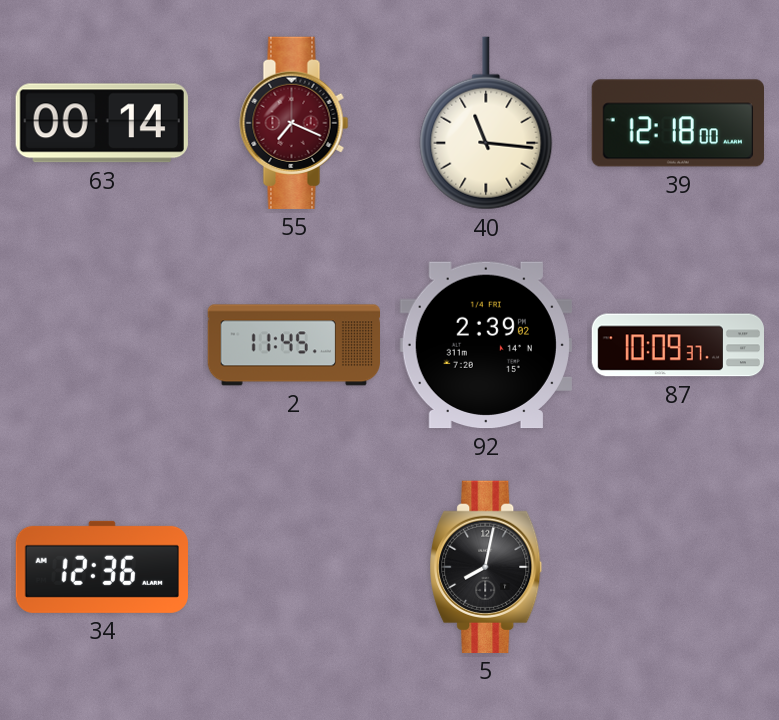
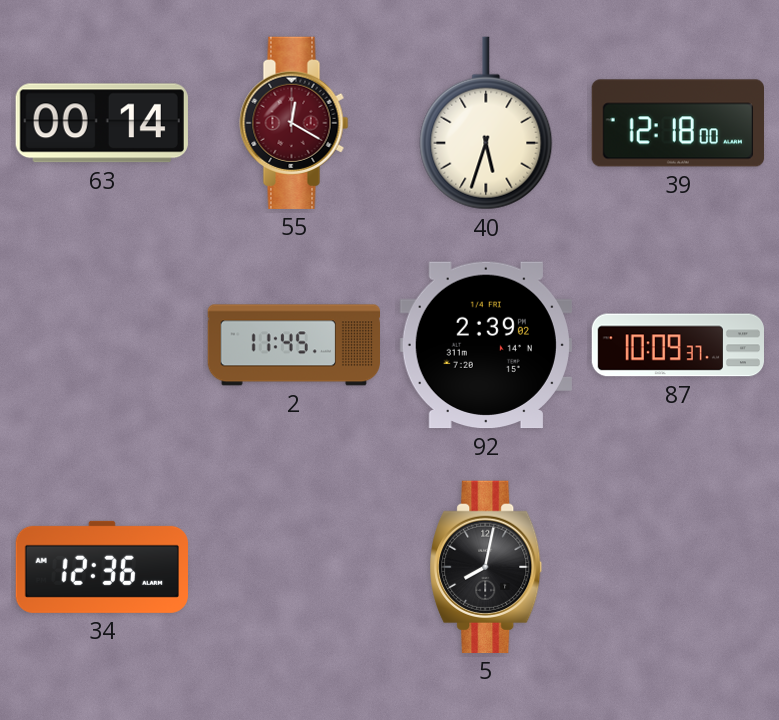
55: 7:19 -> 12:20
40: 11:16 -> 5:33
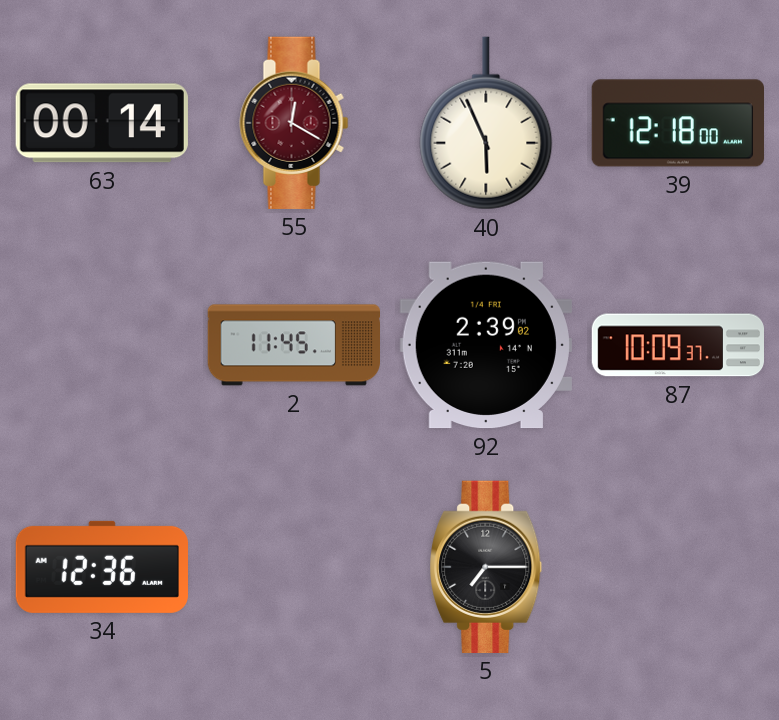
40: 5:33 -> 5:56
5: 8:02 -> 7:15
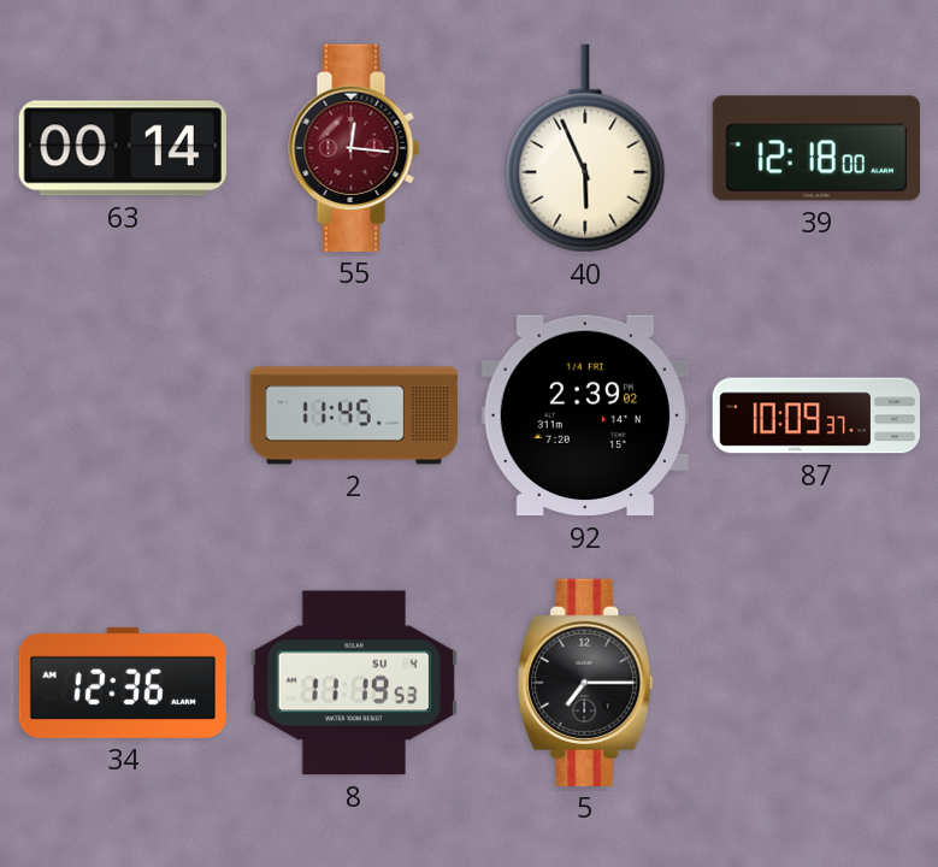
55: 12:20 -> 12:16
8: none -> 11:19
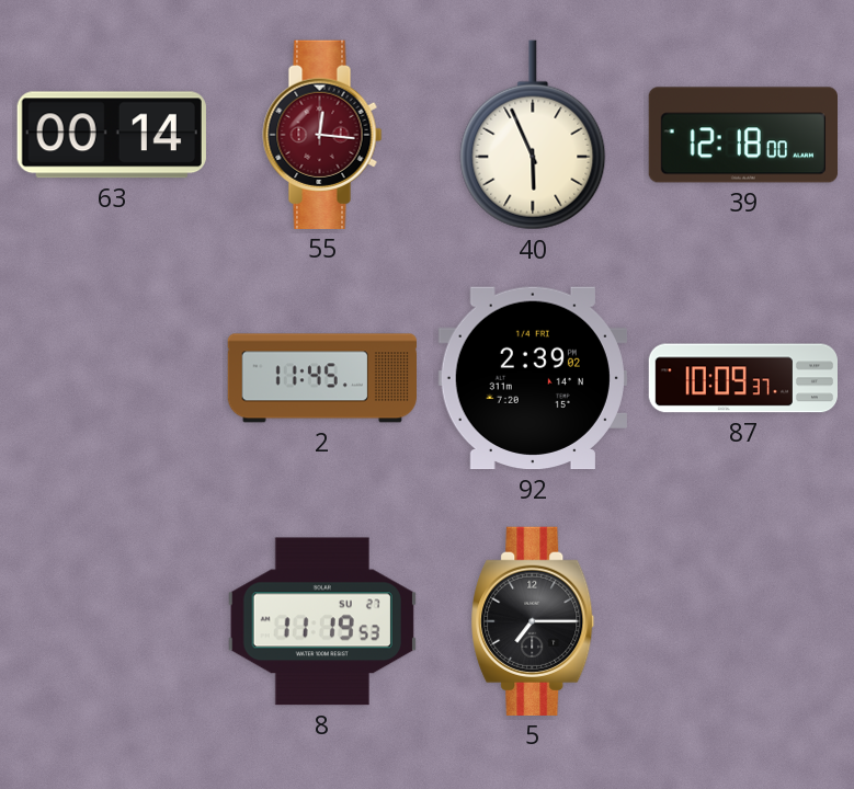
34: 12:36 -> none
8 date: SU 4 -> SU 27
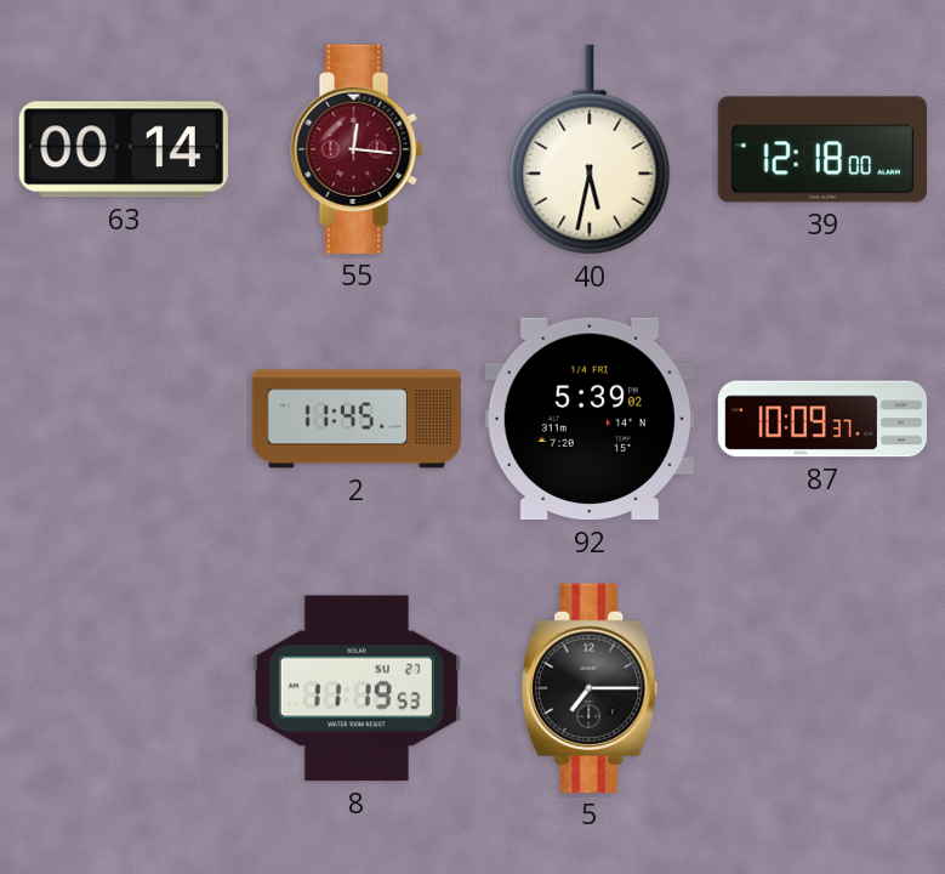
40: 5:56 -> 5:32
92: 2:39 -> 5:39
